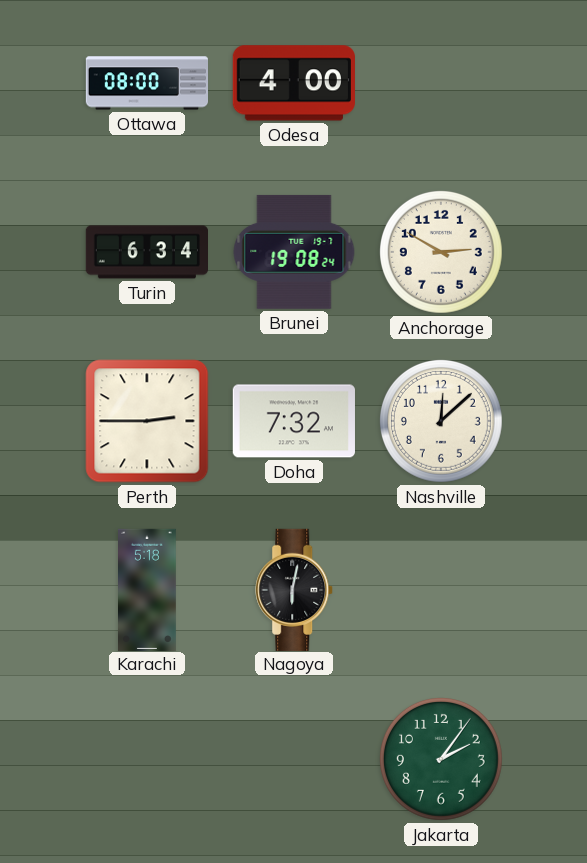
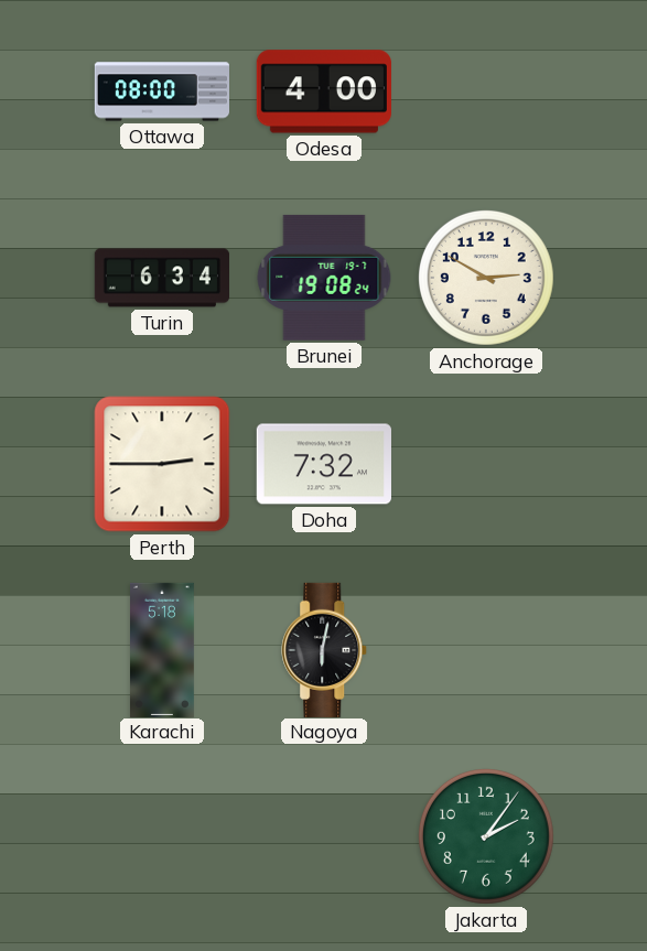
Nashville: 12:08 -> none
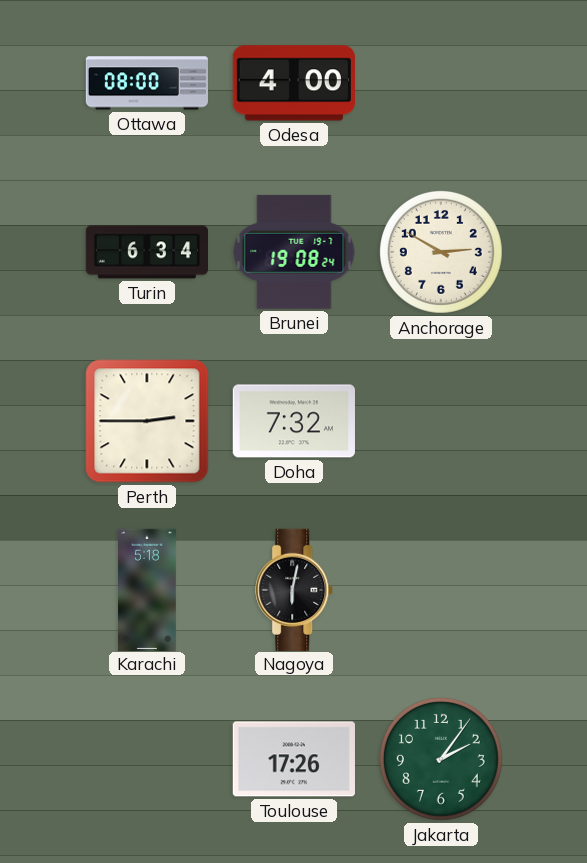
Toulouse: none -> 17:26
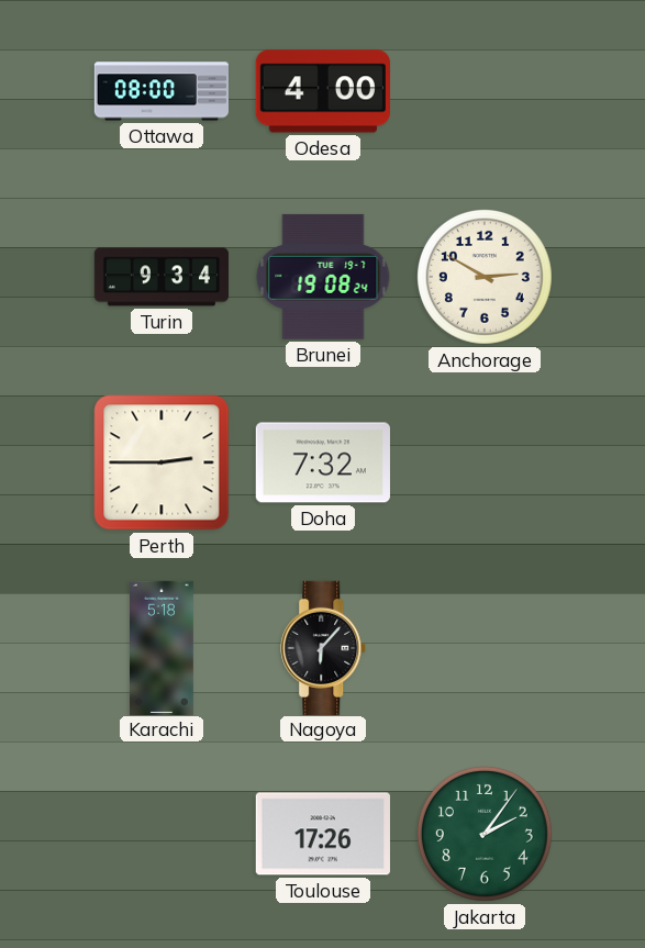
Turin: 6:34 -> 9:34
Nagoya: 6:02 -> 6:07
